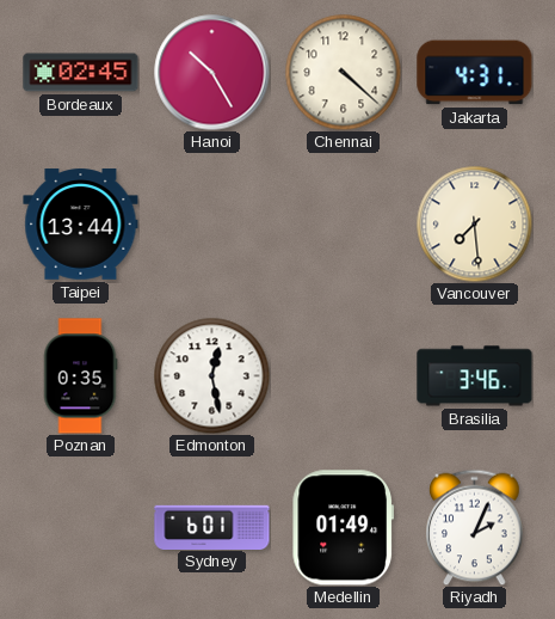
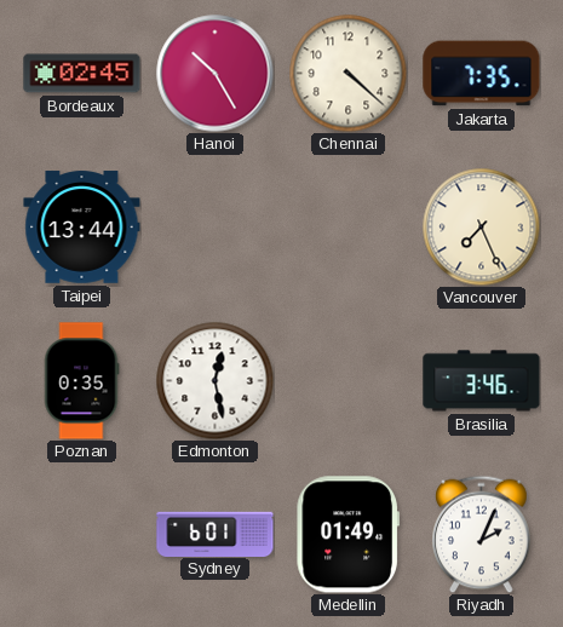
Jakarta: 4:31 -> 7:35
Vancouver: 7:29 -> 7:26
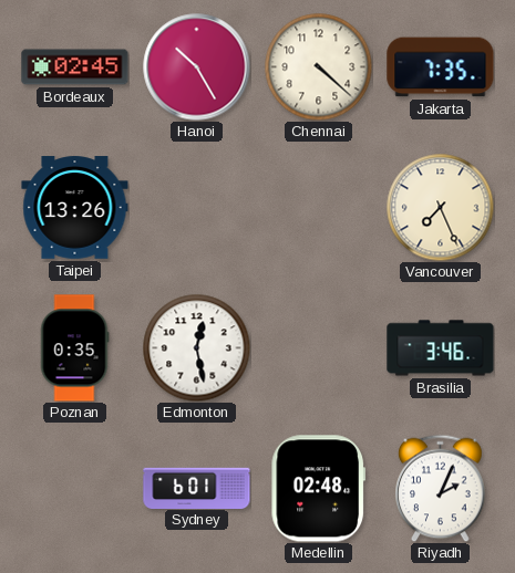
Taipei: 13:44 -> 13:26
Medellin: 01:49 -> 02:48
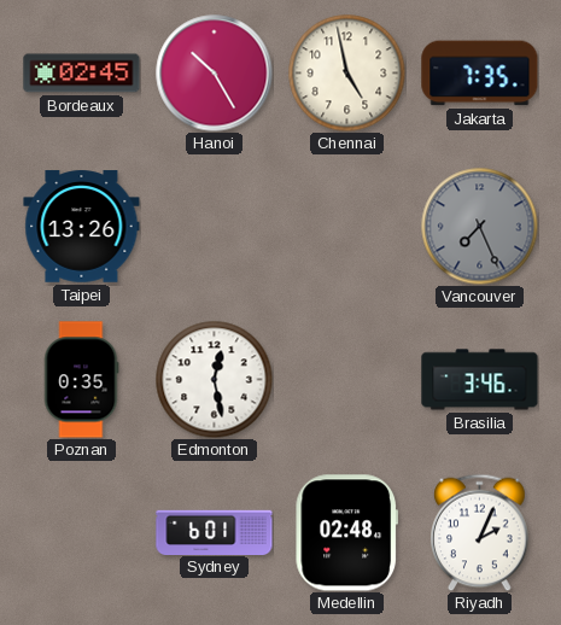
Chennai: 4:22 -> 4:58
Vancouver dial: cream -> grey
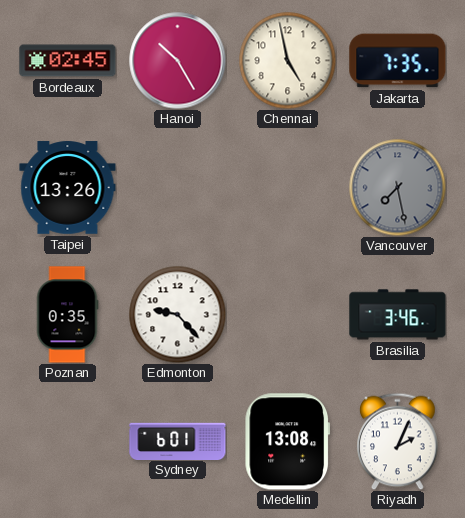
Vancouver: 7:26 -> 7:28
Edmonton: 12:28 -> 9:23
Medellin: 02:48 -> 13:08
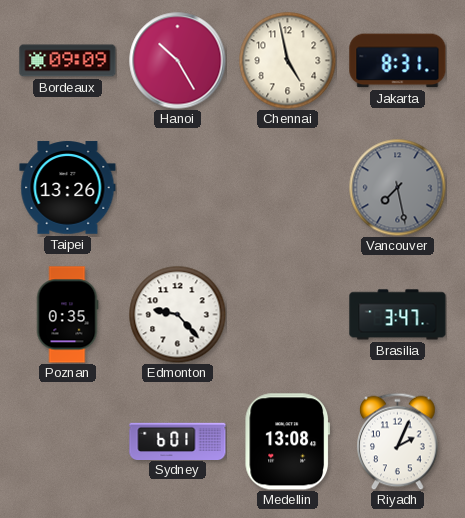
Bordeaux: 02:45 -> 09:09
Jakarta: 7:35 -> 8:31
Brasilia: 3:46 -> 3:47
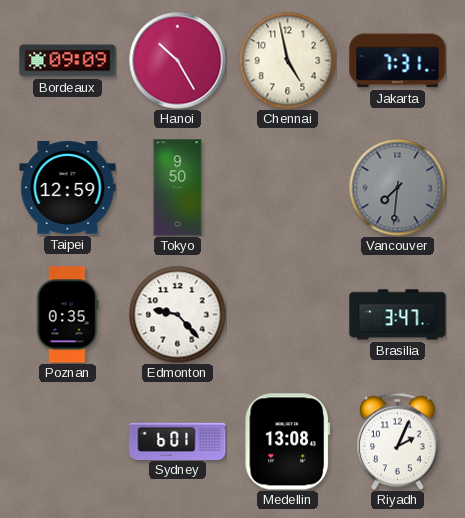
Jakarta: 8:31 -> 7:31
Taipei: 13:26 -> 12:59
Tokyo: none -> 9:50
Vancouver: 7:28 -> 7:31
